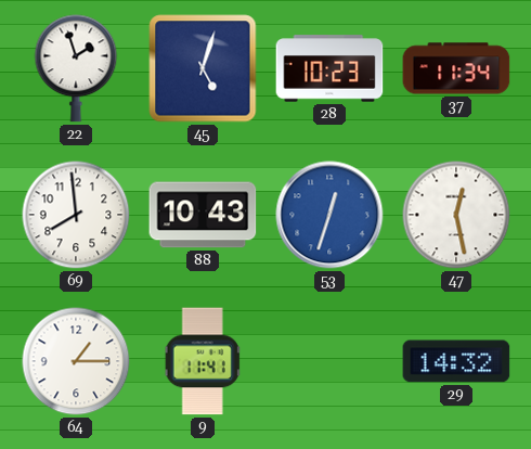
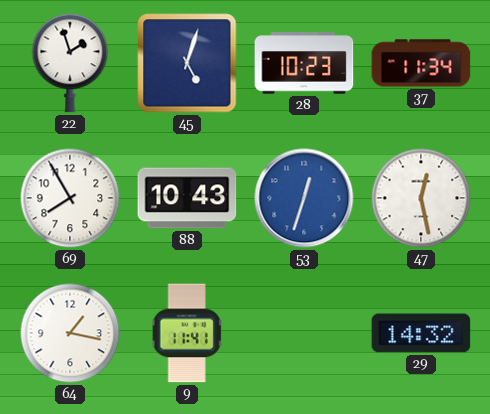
69: 7:59 -> 7:55
64: 1:15 -> 1:17
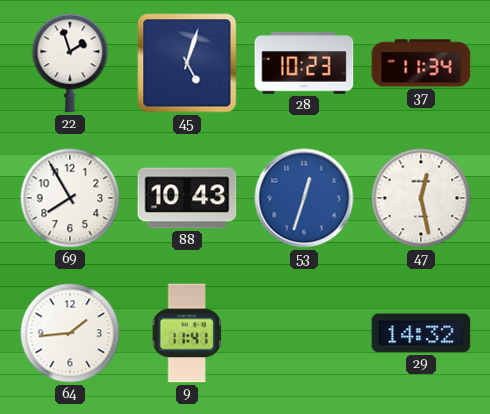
64: 1:17 -> 1:44
